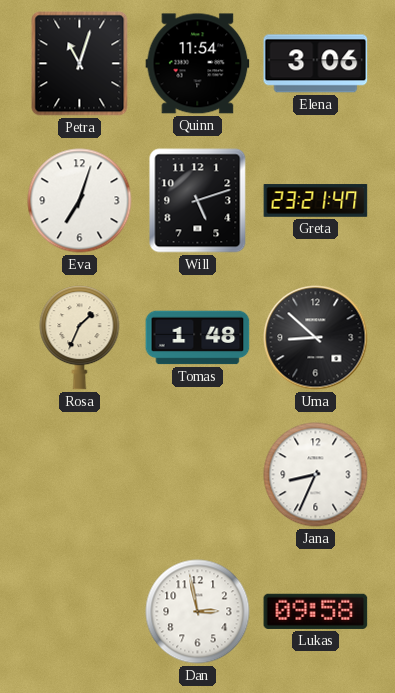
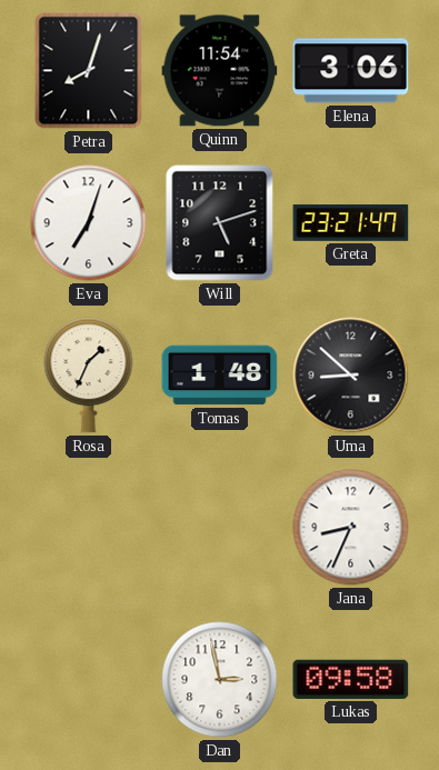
Petra: 11:03 -> 8:03
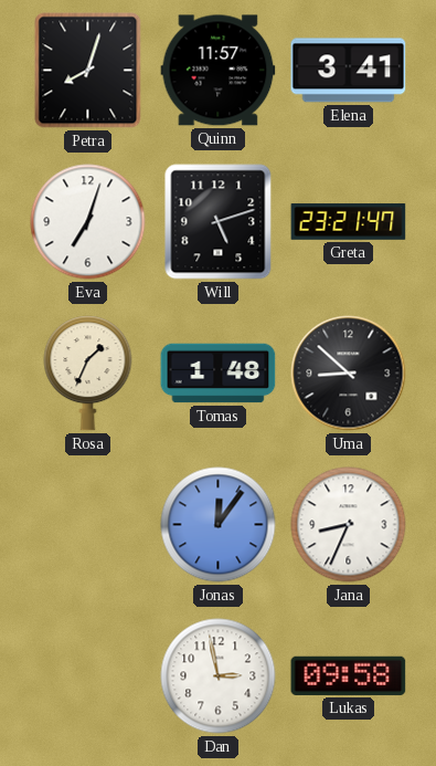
Quinn: 11:54 -> 11:57
Elena: 3:06 -> 3:41
Jonas: none -> 12:06
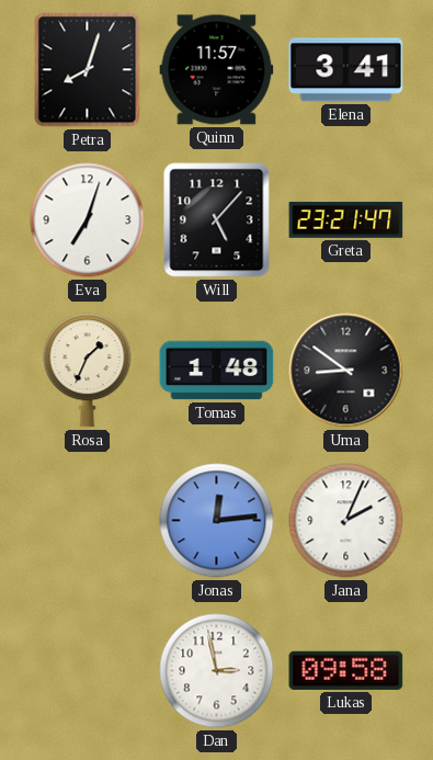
Will: 5:12 -> 5:07
Uma: 8:52 -> 8:51
Jonas: 12:06 -> 12:14
Jana: 8:34 -> 2:04
